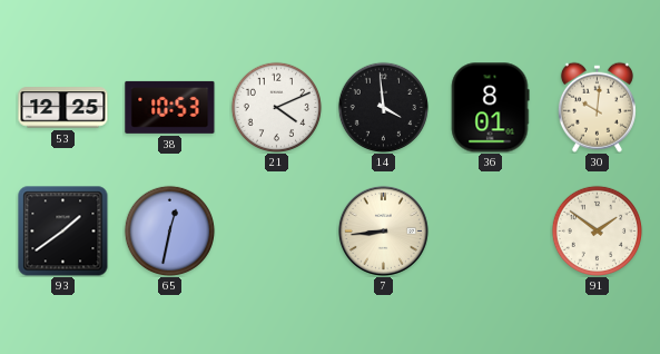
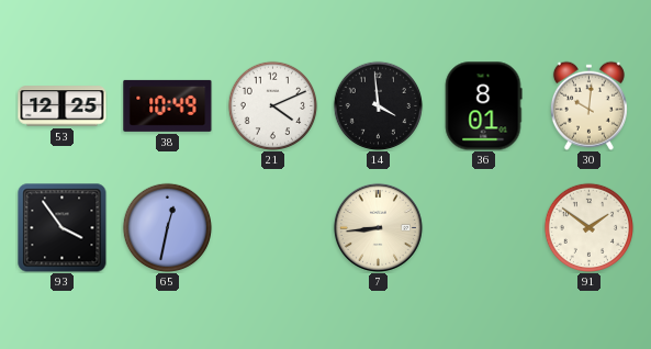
38: 10:53 -> 10:49
93: 1:39 -> 3:54
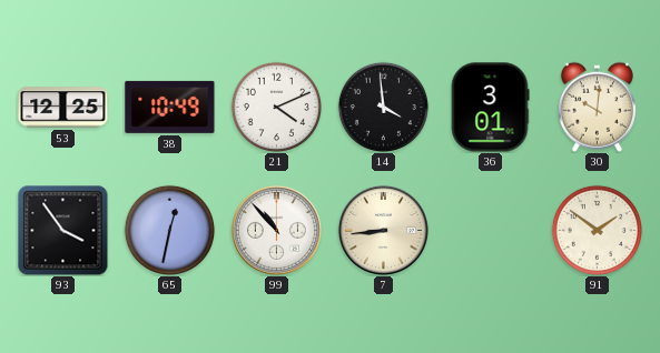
36: 8:01 -> 3:01
99: none -> 10:53
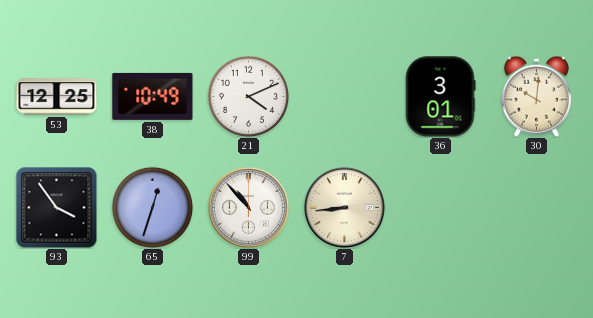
14: 3:59 -> none
65: 12:32 -> 12:33
91: 1:51 -> none
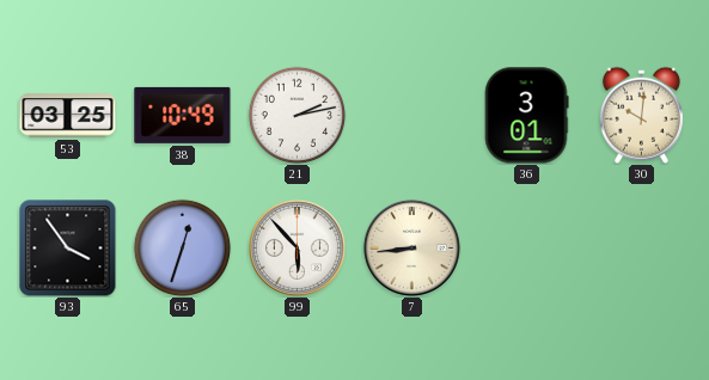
53: 12:25 -> 03:25
21: 4:11 -> 2:13
99: 10:53 -> 5:53
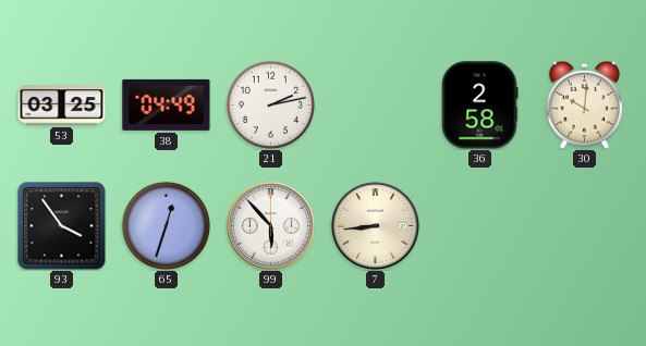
38: 10:49 -> 04:49
36: 3:01 -> 2:58
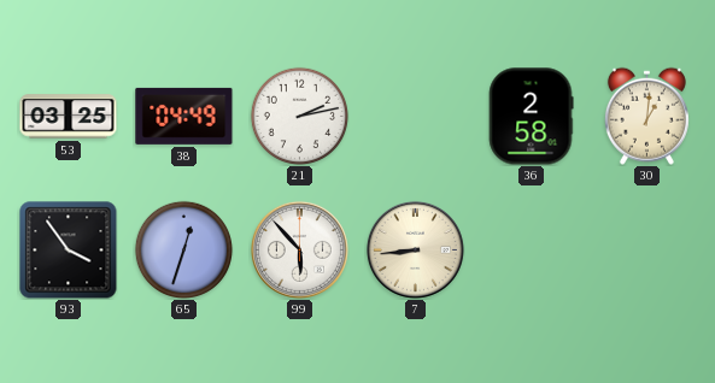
30: 10:01 -> 1:01
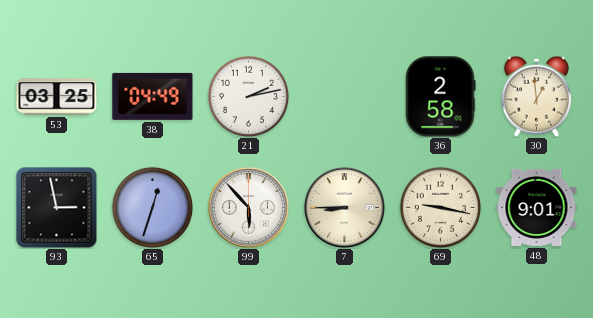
30: 1:01 -> 12:59
93: 3:54 -> 2:58
7: 8:44 -> 8:45
69: none -> 9:17
48: none -> 9:01
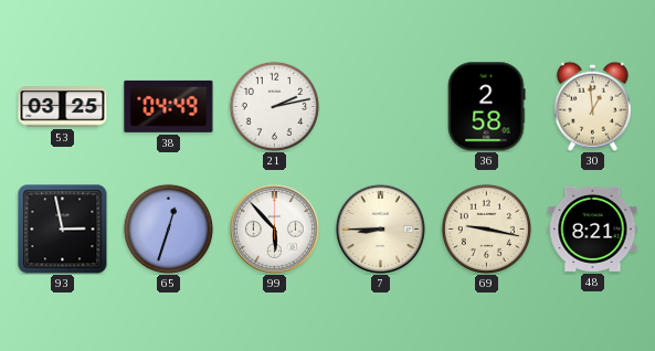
48: 9:01 -> 8:21
